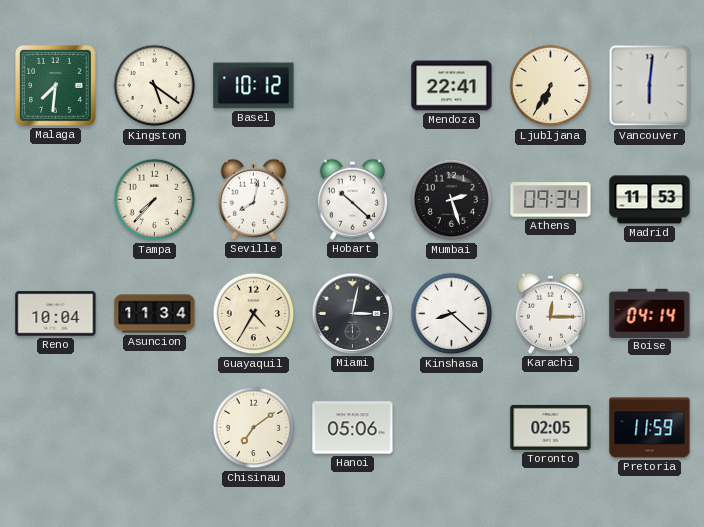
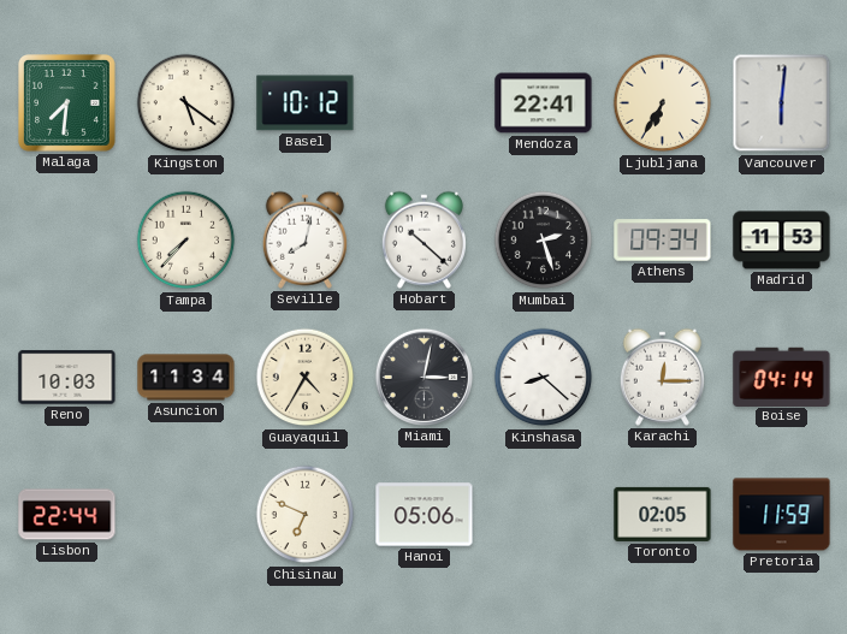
Reno: 10:04 -> 10:03
Lisbon: none -> 22:44
Chisinau: 7:09 -> 6:49
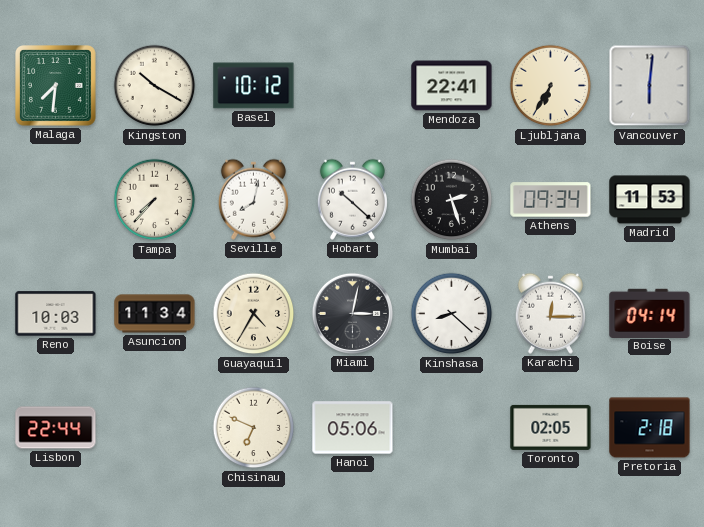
Kingston: 5:21 -> 10:20
Pretoria: 11:59 -> 2:18
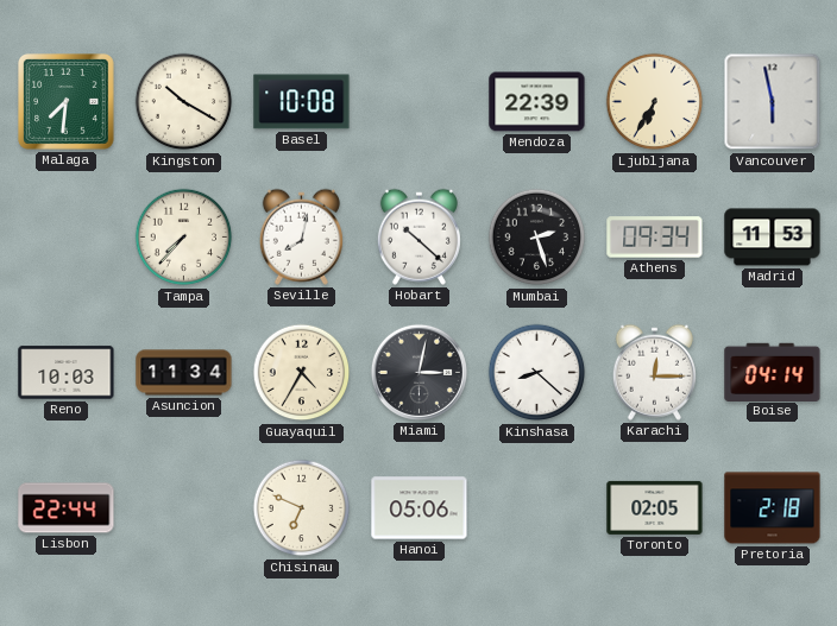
Basel: 10:12 -> 10:08
Mendoza: 22:41 -> 22:39
Vancouver: 6:01 -> 5:58
